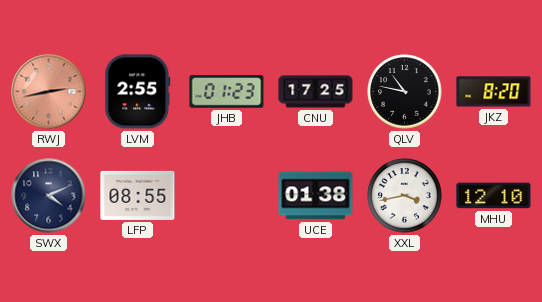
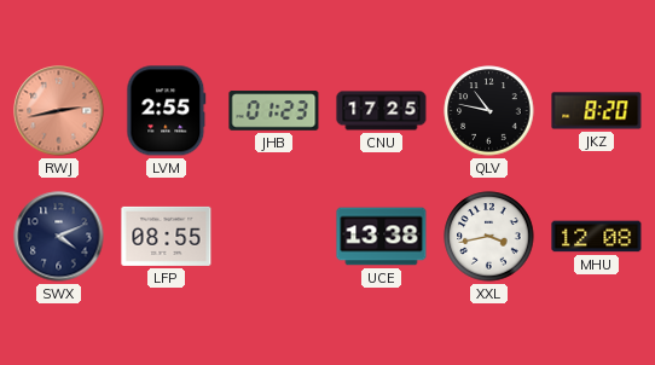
UCE: 01:38 -> 13:38
MHU: 12:10 -> 12:08
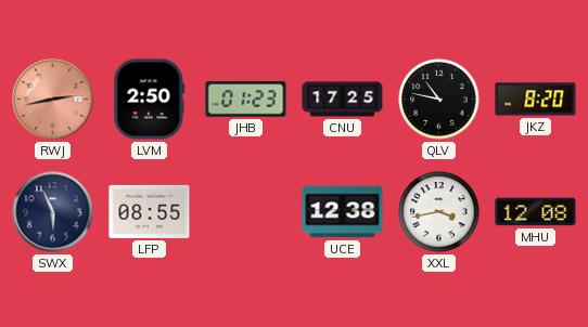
LVM: 2:55 -> 2:50
SWX: 4:11 -> 5:56
UCE: 13:38 -> 12:38
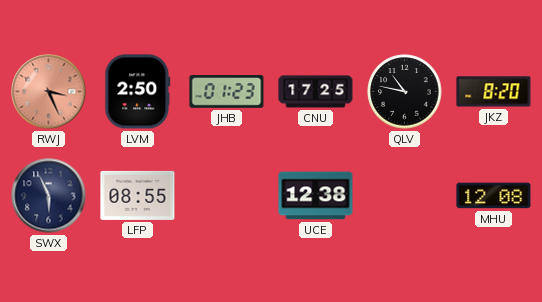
RWJ: 2:43 -> 3:26
XXL: 3:43 -> none
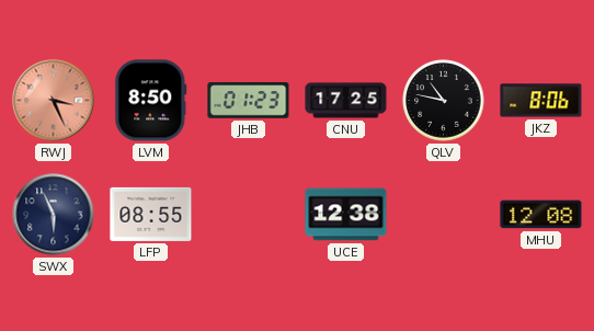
LVM: 2:50 -> 8:50
JKZ: 8:20 -> 8:06
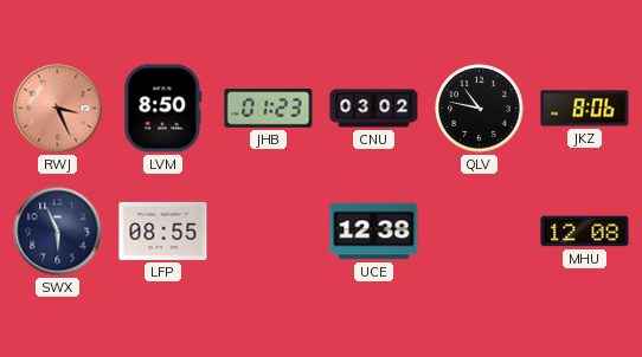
CNU: 17:25 -> 03:02
